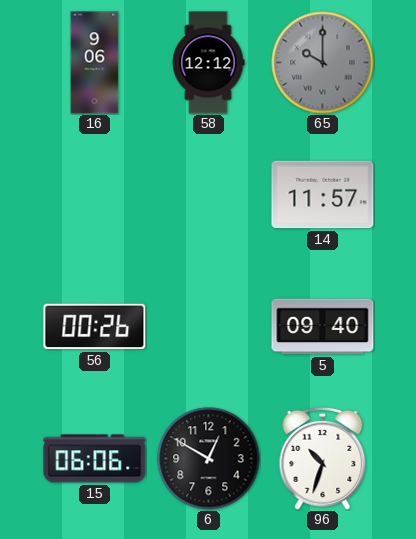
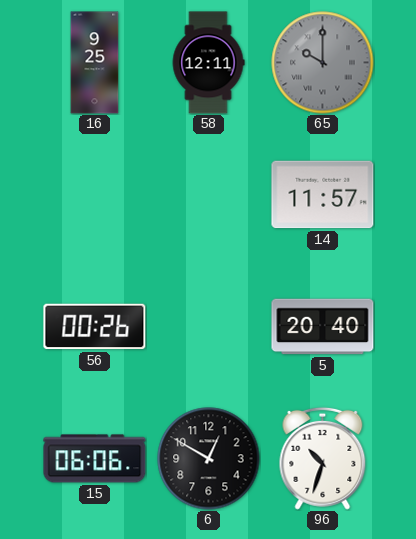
16: 9:06 -> 9:25
58: 12:12 -> 12:11
5: 09:40 -> 20:40
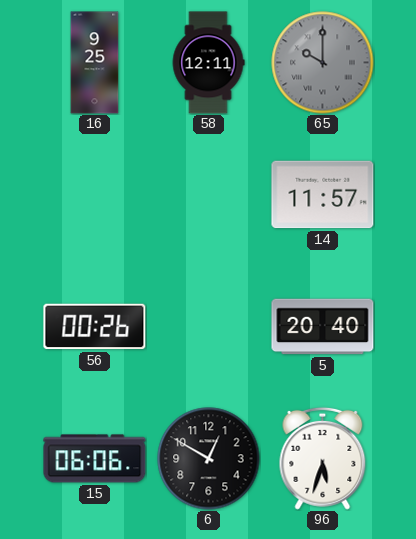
96: 10:33 -> 5:33
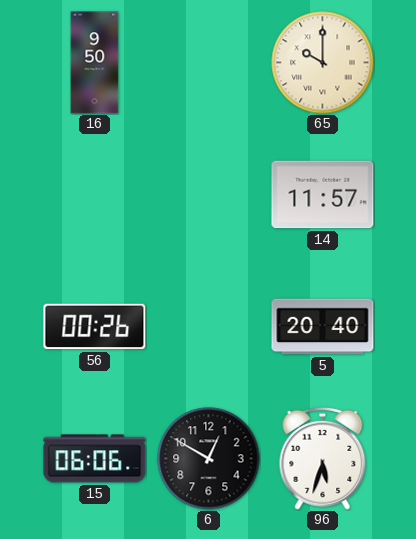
16: 9:25 -> 9:50
58: 12:11 -> none
65 dial: grey -> cream
